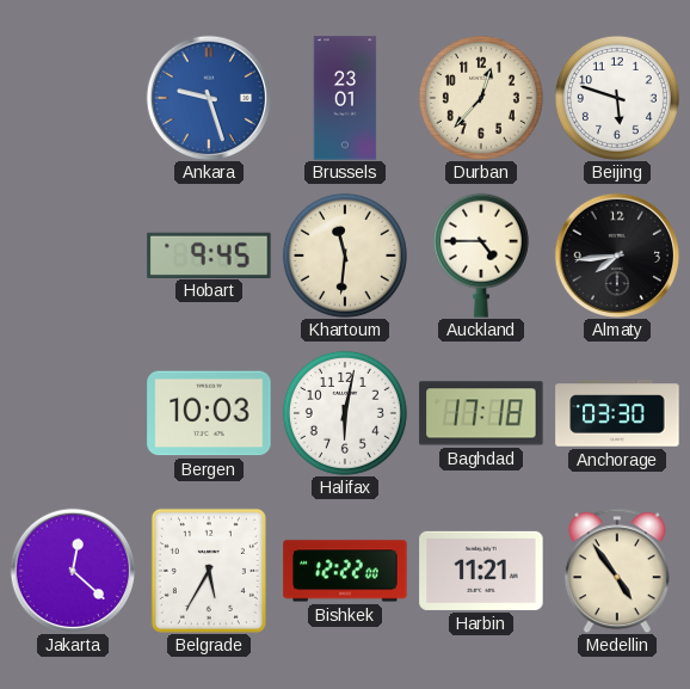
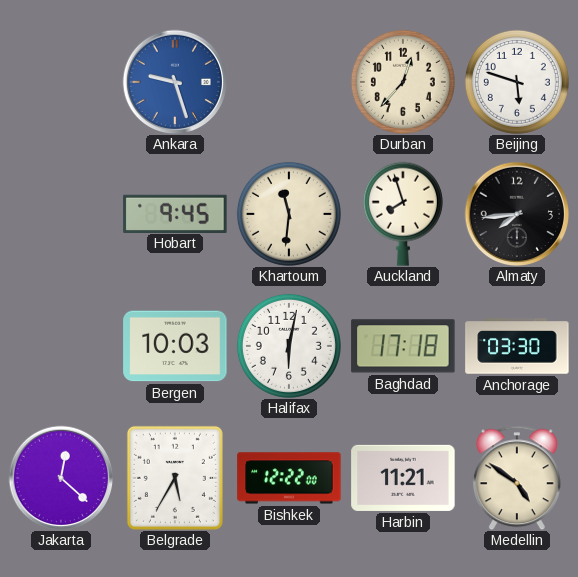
Brussels: 23:01 -> none
Auckland: 4:45 -> 7:57
Medellin: 4:54 -> 4:51
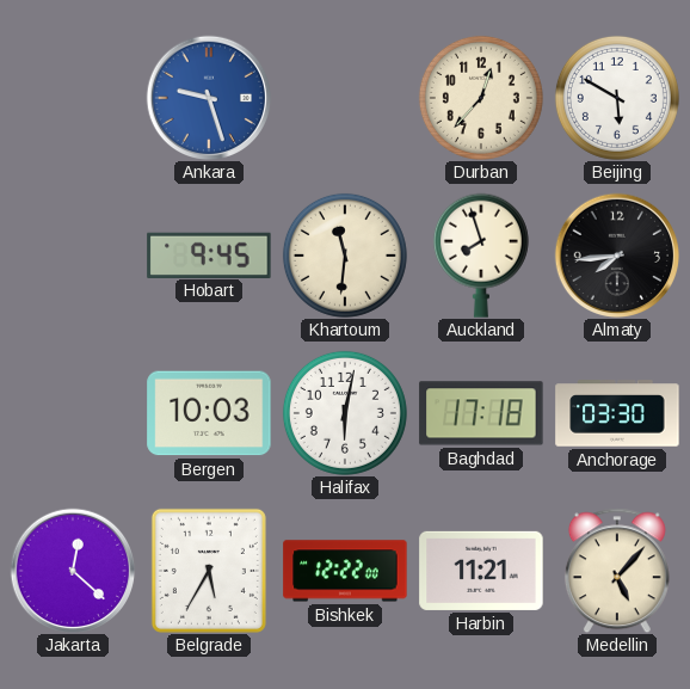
Beijing: 5:48 -> 5:50
Medellin: 4:51 -> 5:07
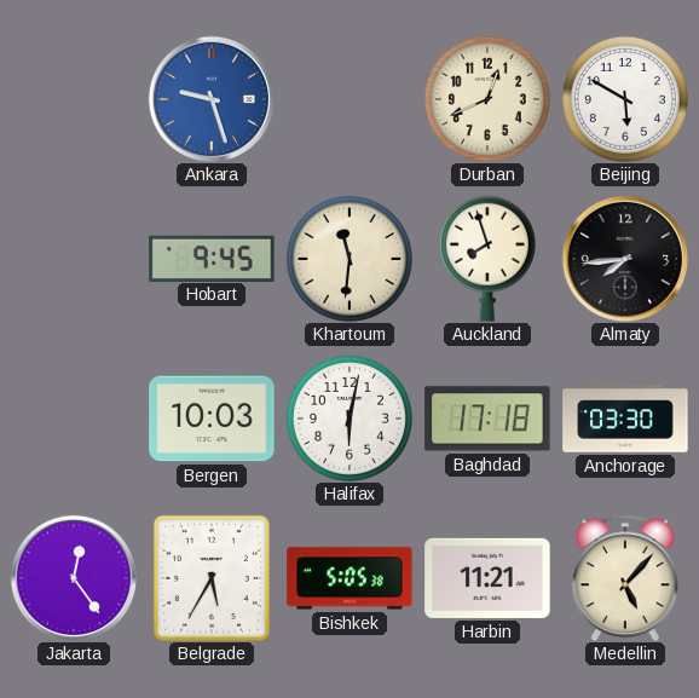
Durban: 12:37 -> 12:41
Jakarta: 12:22 -> 12:24
Bishkek: 12:22 -> 5:05
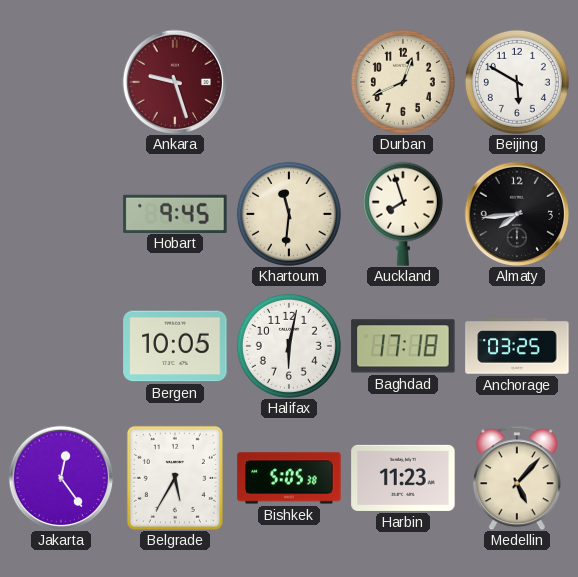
Ankara dial: blue -> burgundy
Bergen: 10:03 -> 10:05
Anchorage: 03:30 -> 03:25
Harbin: 11:21 -> 11:23
